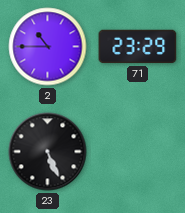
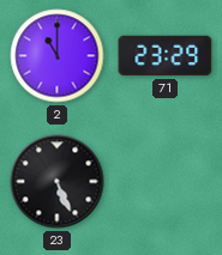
2: 10:45 -> 11:00
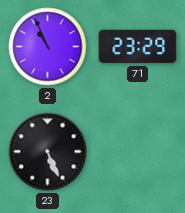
2: 11:00 -> 10:56
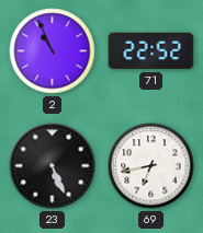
71: 23:29 -> 22:52
69: none -> 6:43
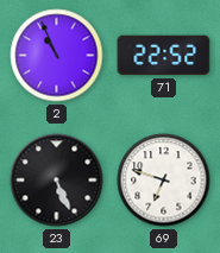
69: 6:43 -> 6:48
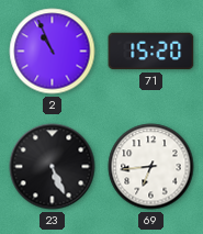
71: 22:52 -> 15:20
69: 6:48 -> 6:44
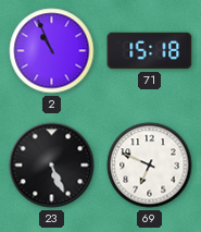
71: 15:20 -> 15:18
69: 6:44 -> 6:49
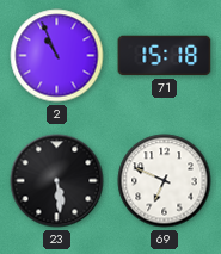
23: 5:26 -> 5:29
